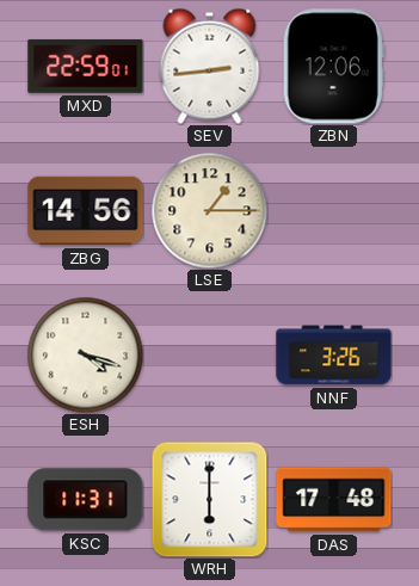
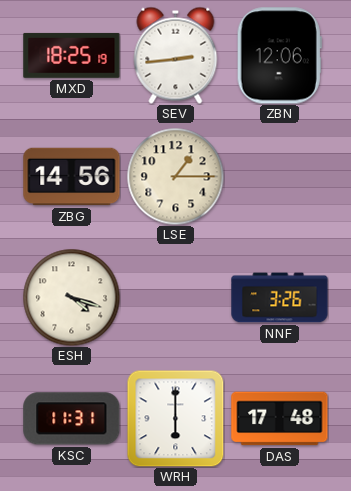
MXD: 22:59 -> 18:25
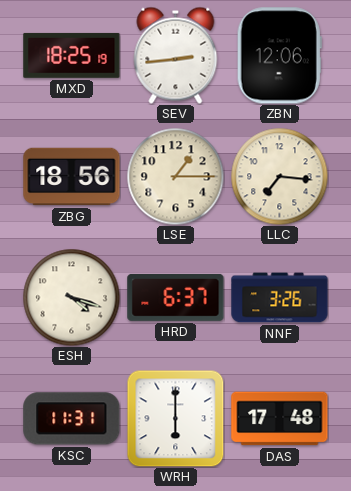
ZBG: 14:56 -> 18:56
LLC: none -> 7:16
HRD: none -> 6:37
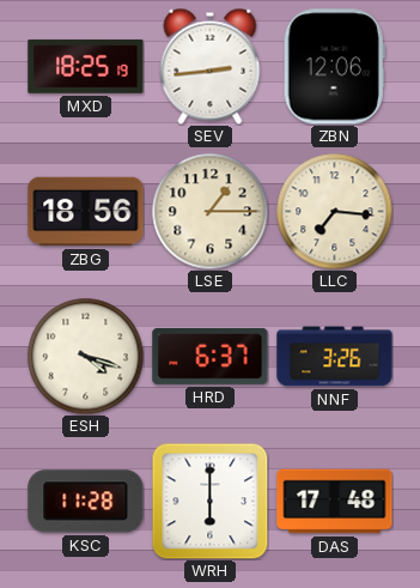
KSC: 11:31 -> 11:28
